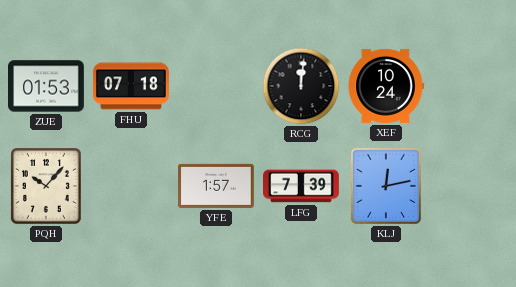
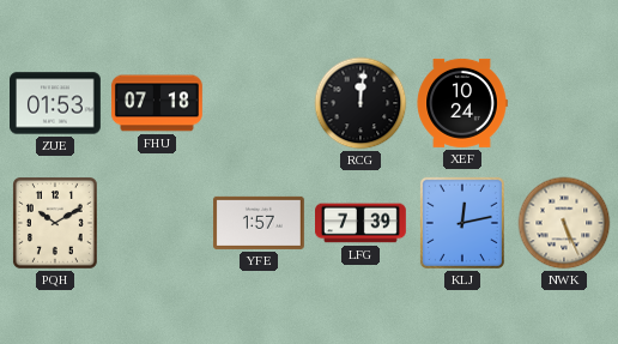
PQH: 10:07 -> 10:10
NWK: none -> 5:26
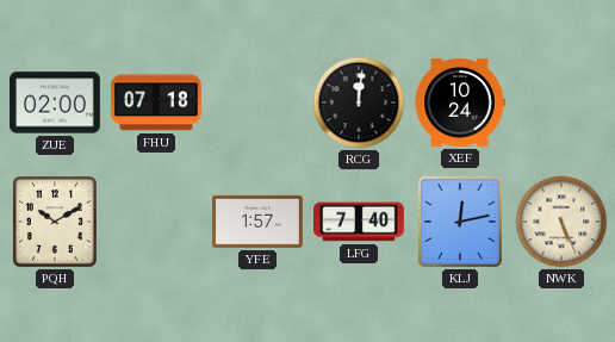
ZUE: 01:53 -> 02:00
LFG: 7:39 -> 7:40
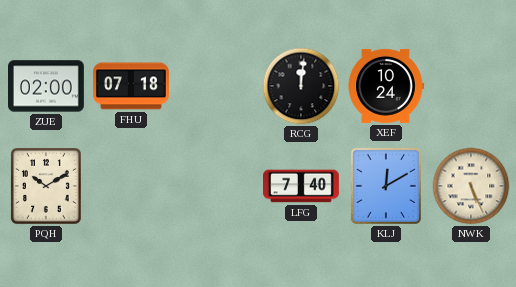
YFE: 1:57 -> none
KLJ: 12:13 -> 12:10
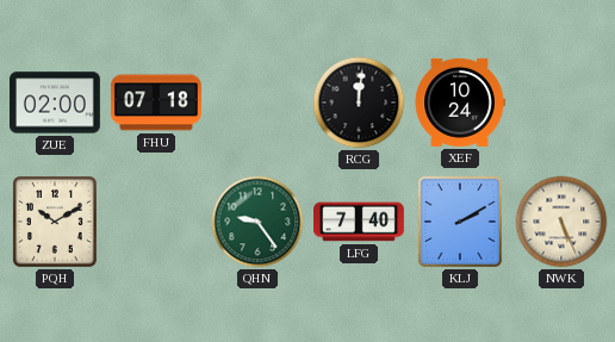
QHN: none -> 9:24
KLJ: 12:10 -> 2:10
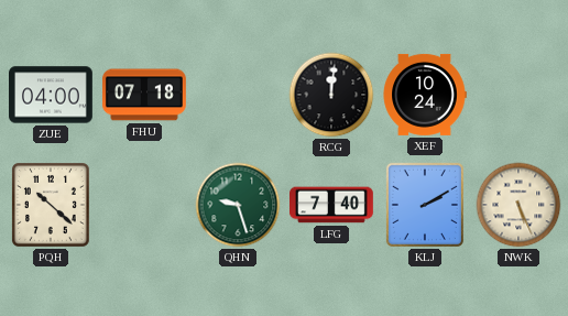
ZUE: 02:00 -> 04:00
PQH: 10:10 -> 10:22
QHN: 9:24 -> 9:27
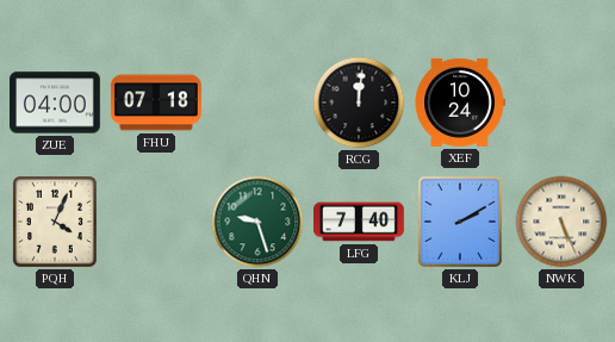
PQH: 10:22 -> 4:04
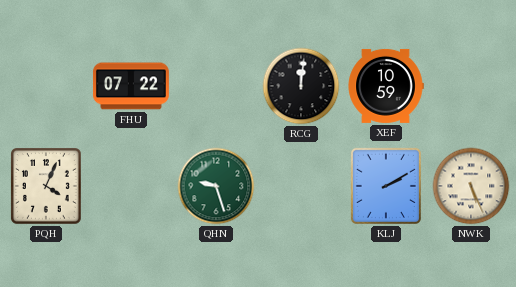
ZUE: 04:00 -> none
FHU: 07:18 -> 07:22
XEF: 10:24 -> 10:59
LFG: 7:40 -> none
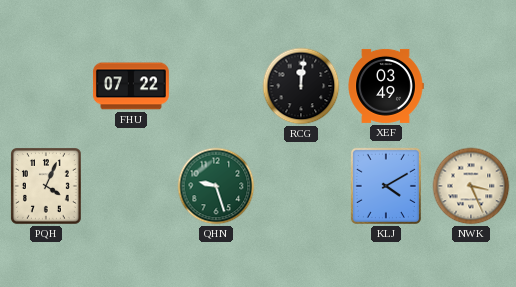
XEF: 10:59 -> 03:49
KLJ: 2:10 -> 4:10
NWK: 5:26 -> 3:26
